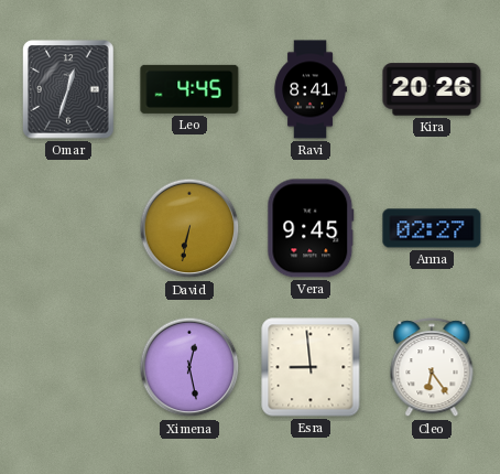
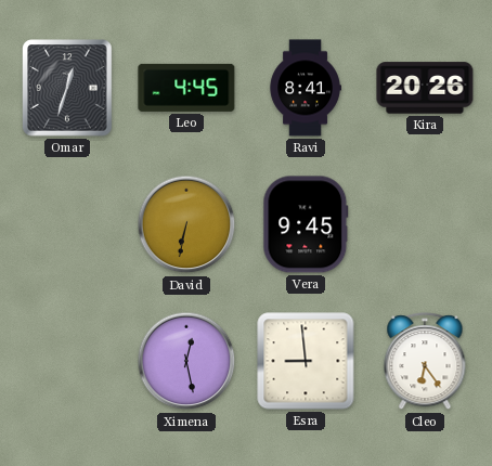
Anna: 02:27 -> none
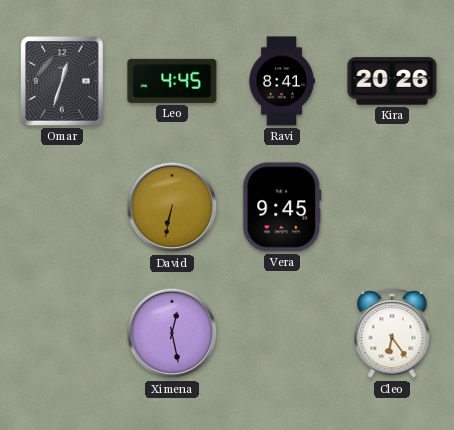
Esra: 8:59 -> none
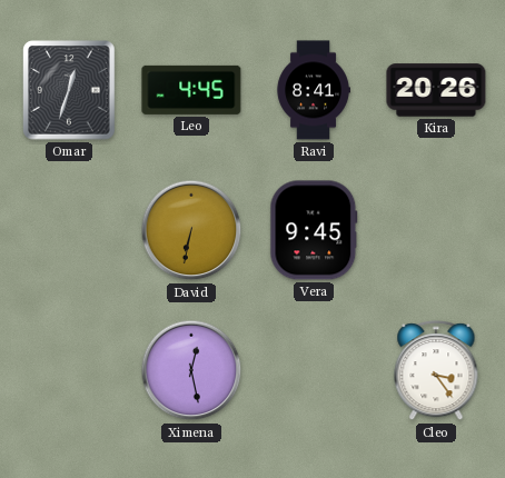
Cleo: 6:24 -> 3:24
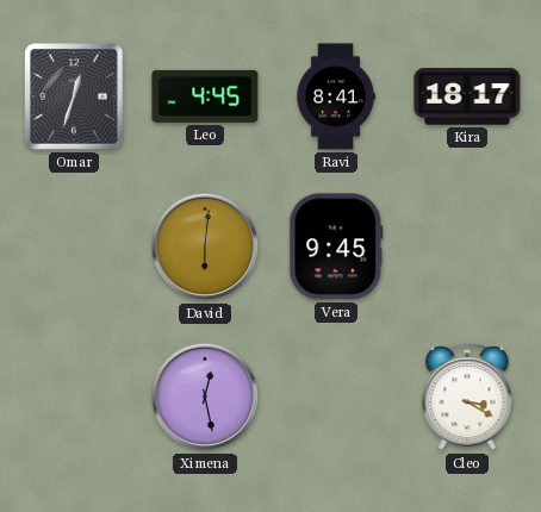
Kira: 20:26 -> 18:17
David: 6:32 -> 6:01
Cleo: 3:24 -> 3:20
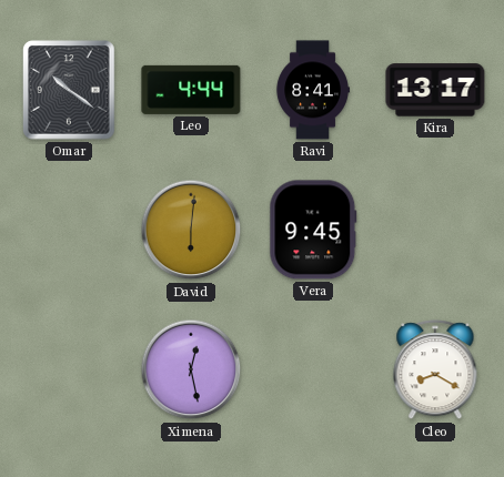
Omar: 12:33 -> 10:21
Leo: 4:45 -> 4:44
Kira: 18:17 -> 13:17
Cleo: 3:20 -> 8:20
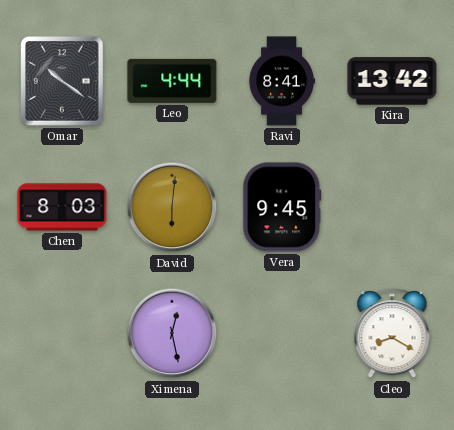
Kira: 13:17 -> 13:42
Chen: none -> 8:03
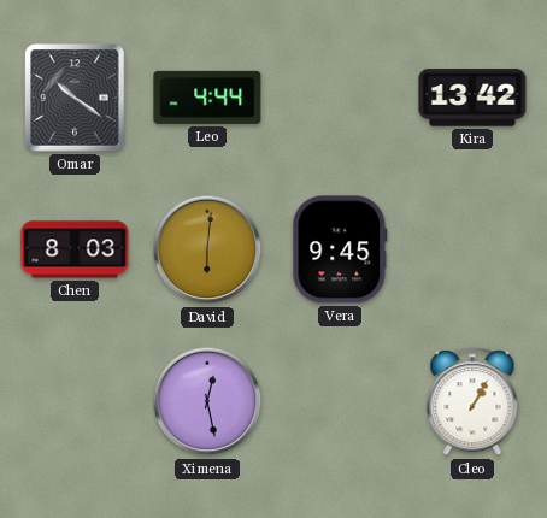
Ravi: 8:41 -> none
Cleo: 8:20 -> 1:05
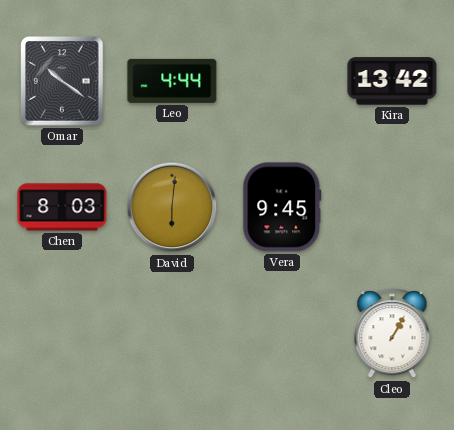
Ximena: 12:28 -> none
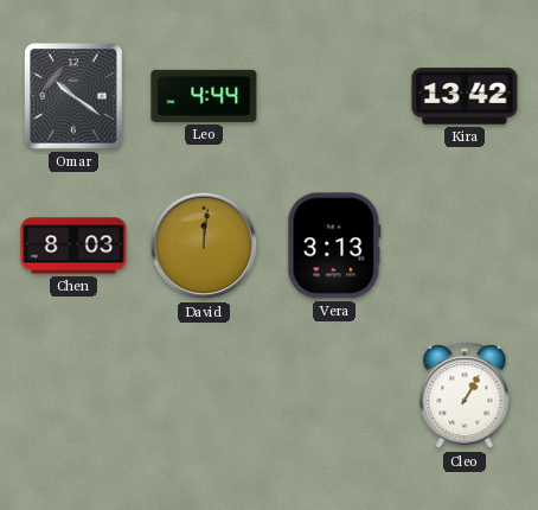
David: 6:01 -> 12:01
Vera: 9:45 -> 3:13
